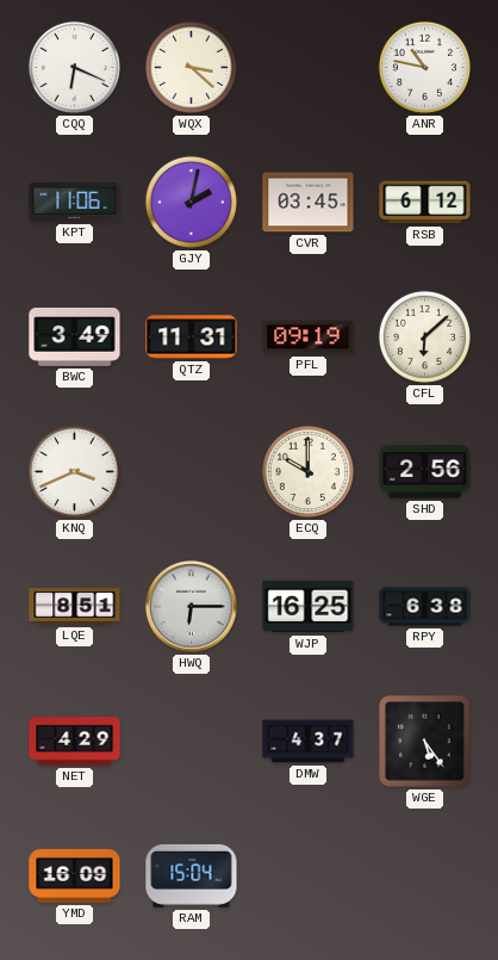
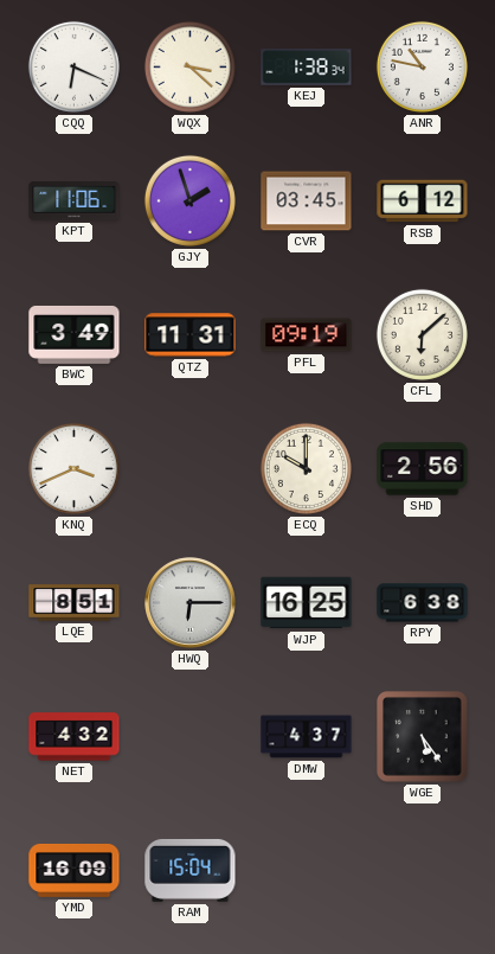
KEJ: none -> 1:38
GJY: 2:02 -> 1:57
NET: 4:29 -> 4:32
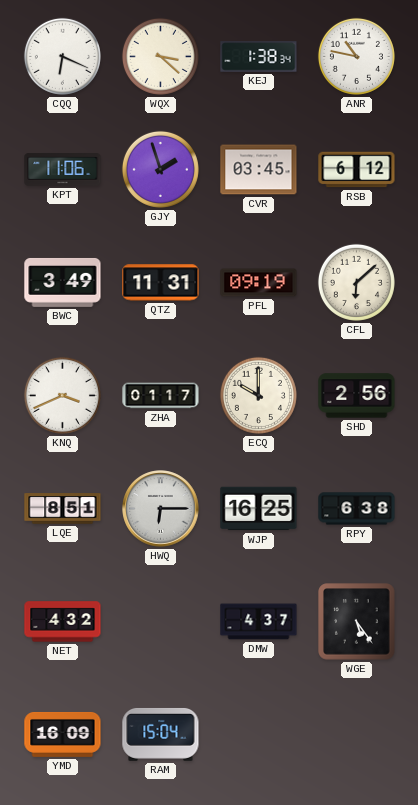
ZHA: none -> 01:17
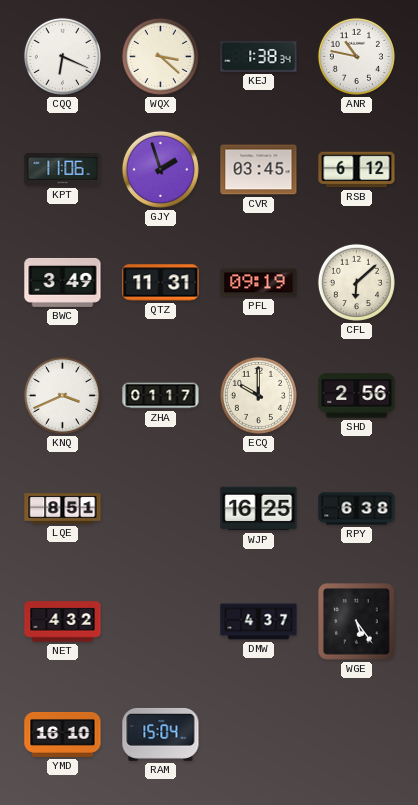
HWQ: 6:15 -> none
YMD: 16:09 -> 16:10
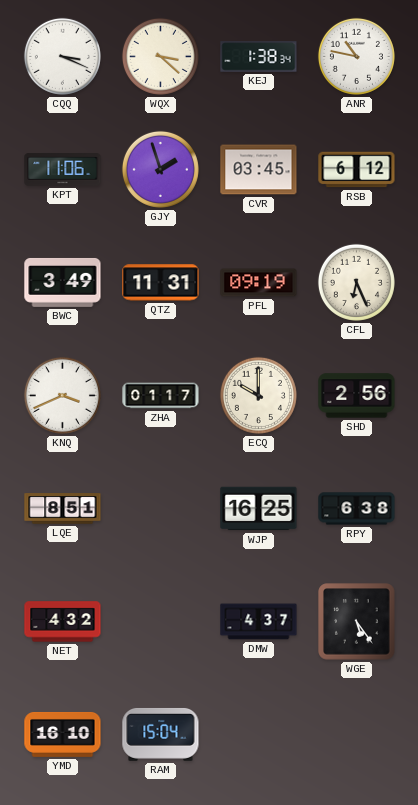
CQQ: 6:19 -> 3:19
CFL: 6:08 -> 6:26
